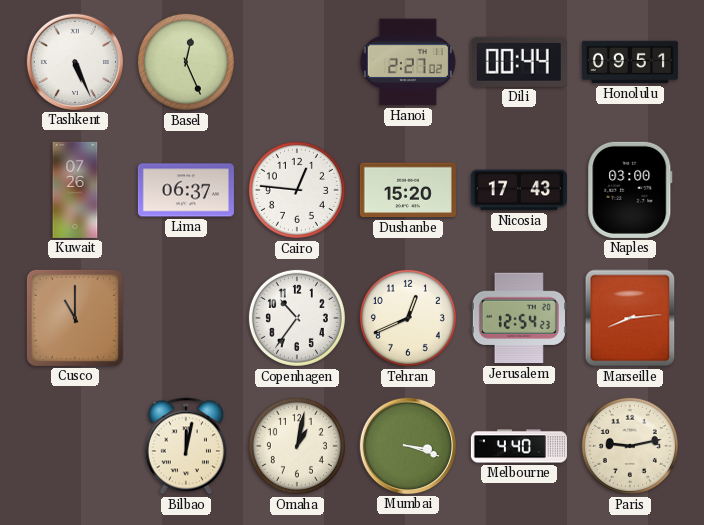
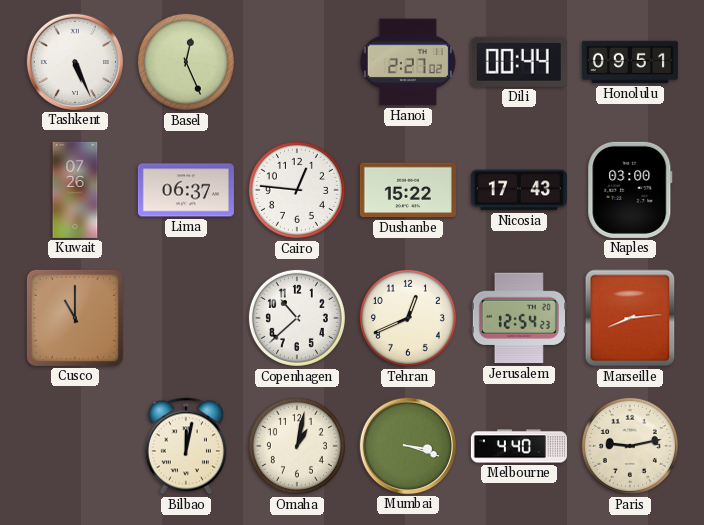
Dushanbe: 15:20 -> 15:22
Copenhagen: 10:36 -> 10:38
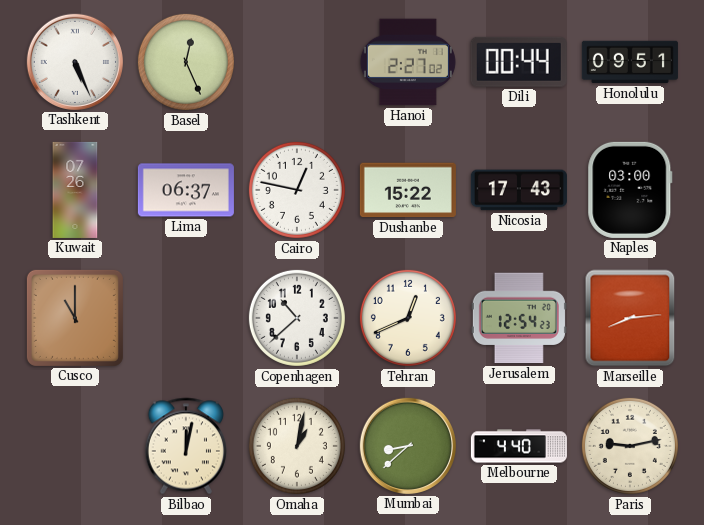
Cairo: 12:46 -> 12:47
Mumbai: 3:18 -> 8:38
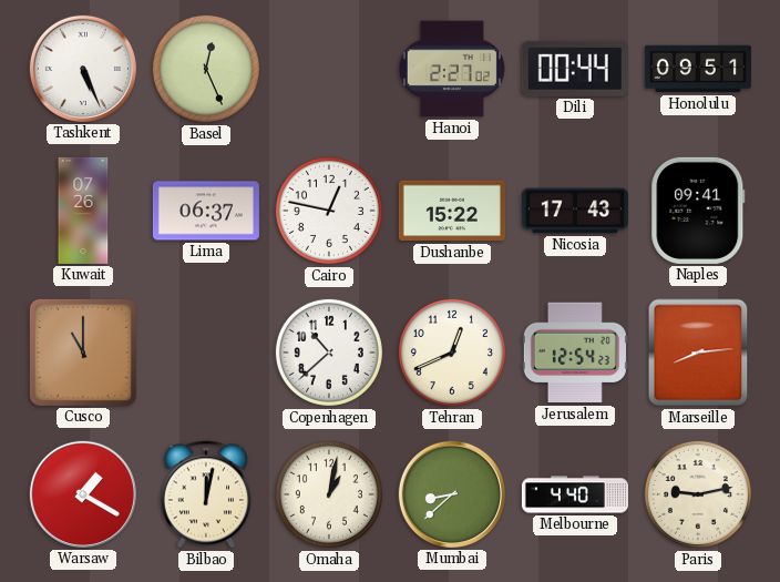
Naples: 03:00 -> 09:41
Warsaw: none -> 1:20
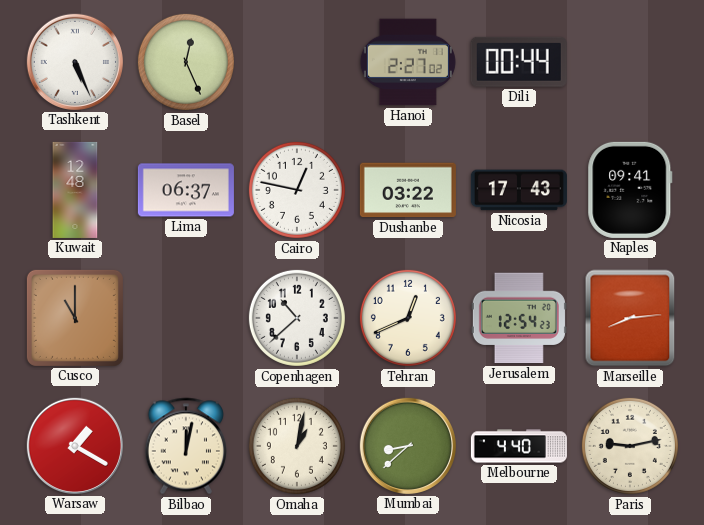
Honolulu: 09:51 -> none
Kuwait: 07:26 -> 12:48
Dushanbe: 15:22 -> 03:22
